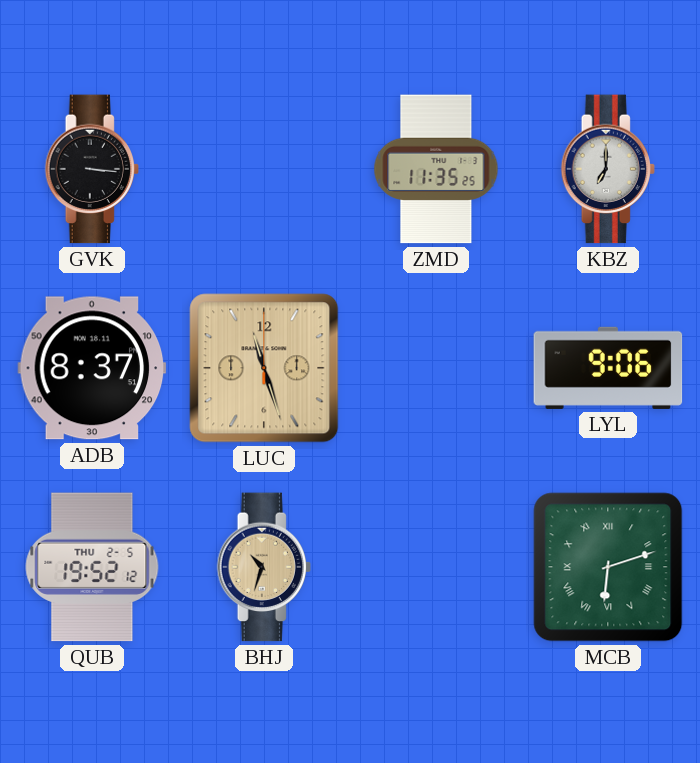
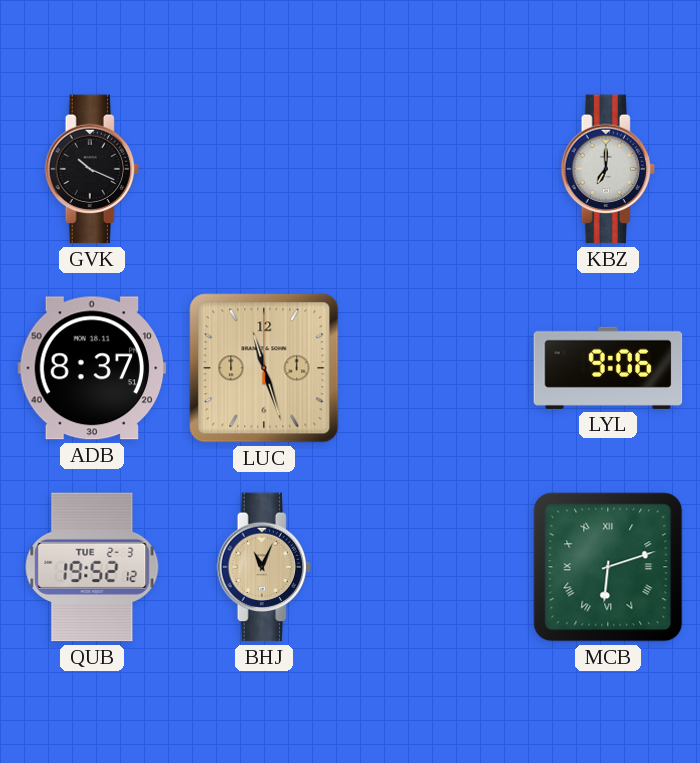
GVK: 3:16 -> 10:19
ZMD: 11:35 -> none
QUB date: THU 2-5 -> TUE 2-3
BHJ: 10:33 -> 11:04
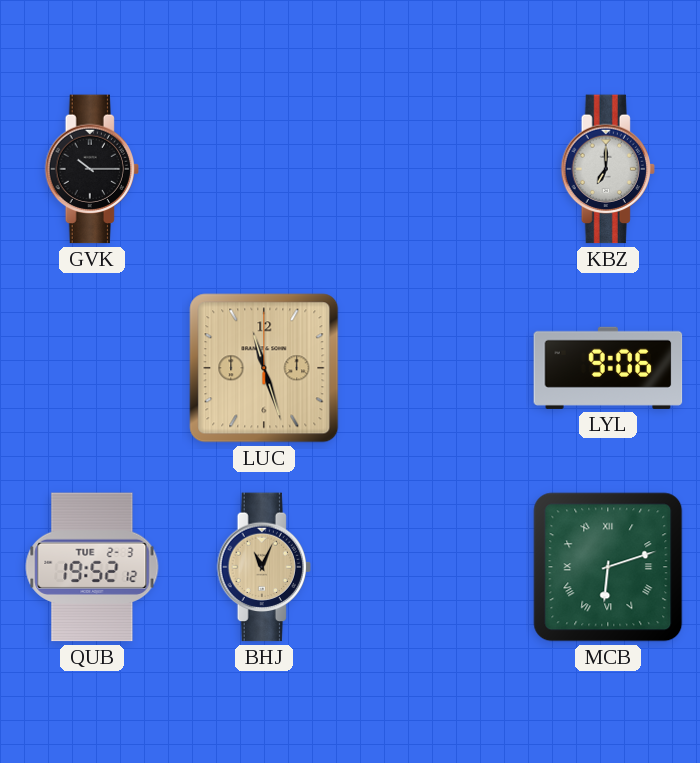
GVK: 10:19 -> 10:15
ADB: 8:37 -> none
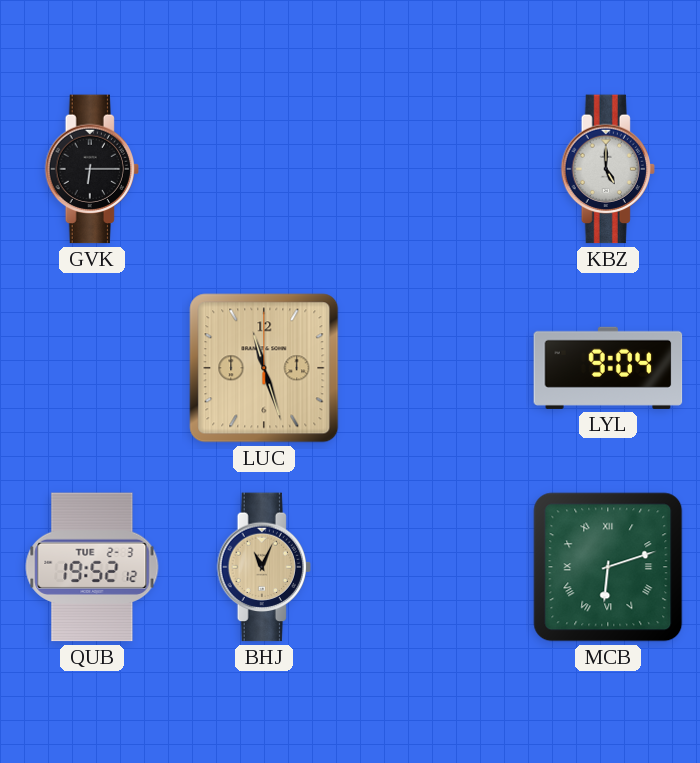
GVK: 10:15 -> 6:15
KBZ: 7:00 -> 5:00
LYL: 9:06 -> 9:04
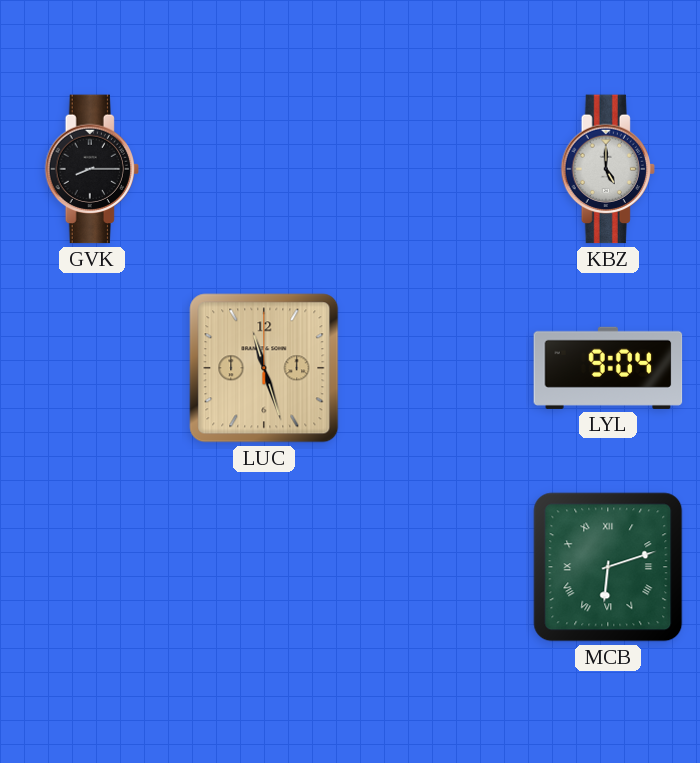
GVK: 6:15 -> 8:15
QUB: 19:52 -> none
BHJ: 11:04 -> none
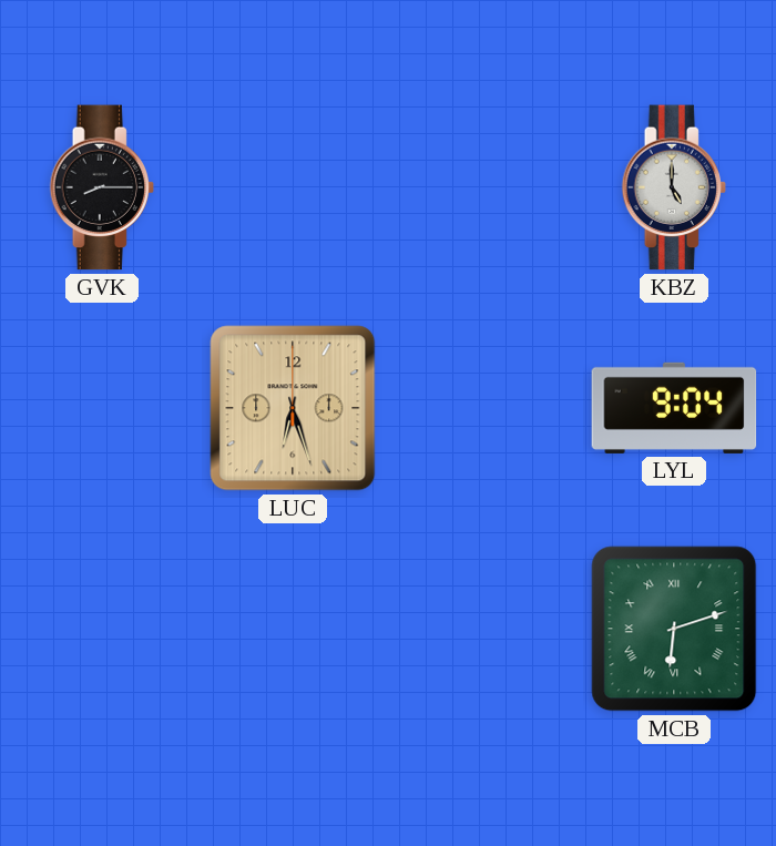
LUC: 11:27 -> 6:27
